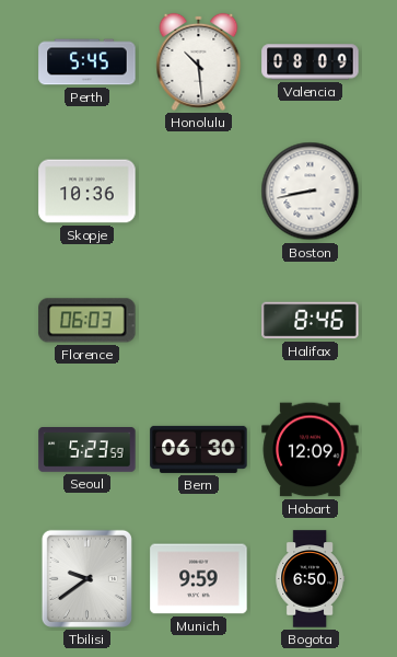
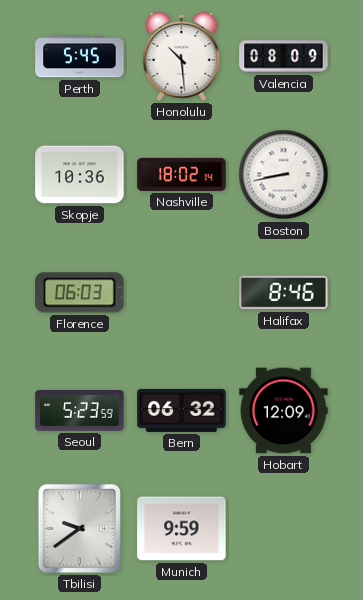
Nashville: none -> 18:02
Bern: 06:30 -> 06:32
Bogota: 6:50 -> none
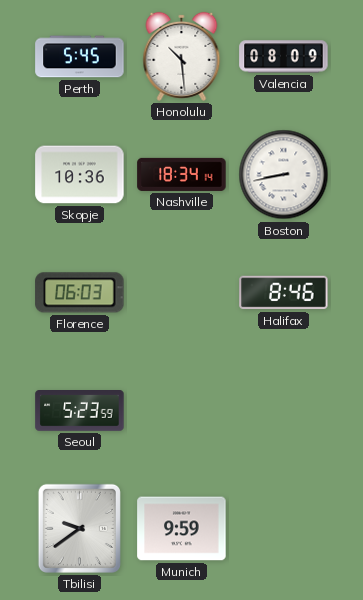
Nashville: 18:02 -> 18:34
Bern: 06:32 -> none
Hobart: 12:09 -> none
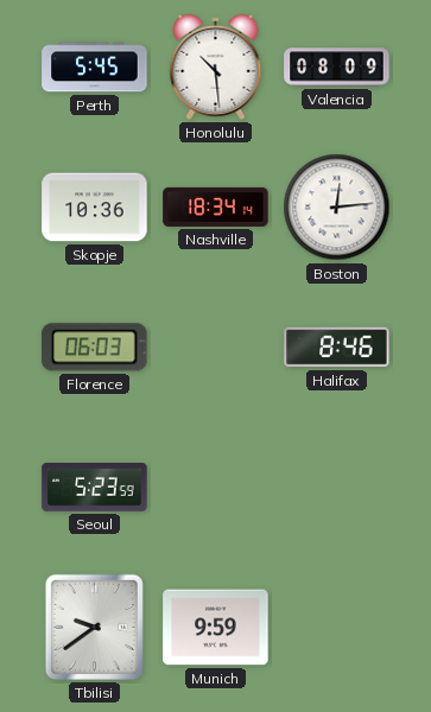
Boston: 8:43 -> 12:14
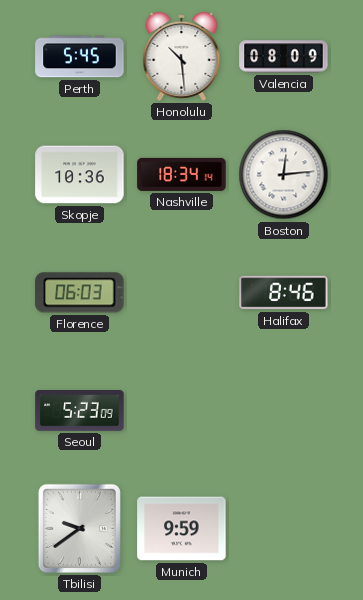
Seoul: 5:23:59 -> 5:23:09
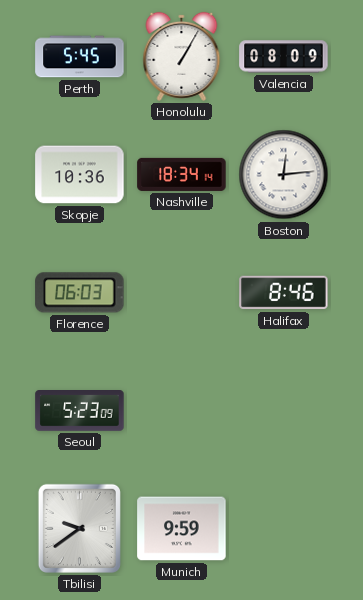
Honolulu: 10:29 -> 1:05
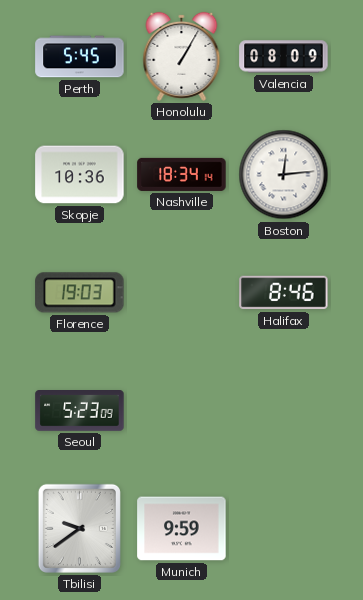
Florence: 06:03 -> 19:03
